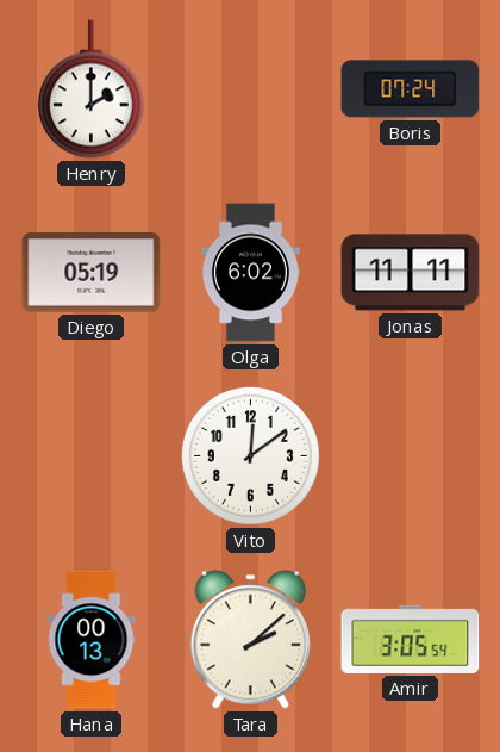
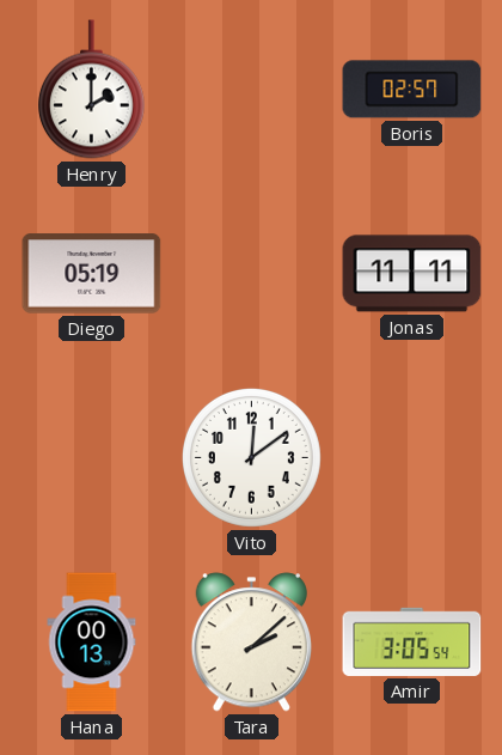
Boris: 07:24 -> 02:57
Olga: 6:02 -> none
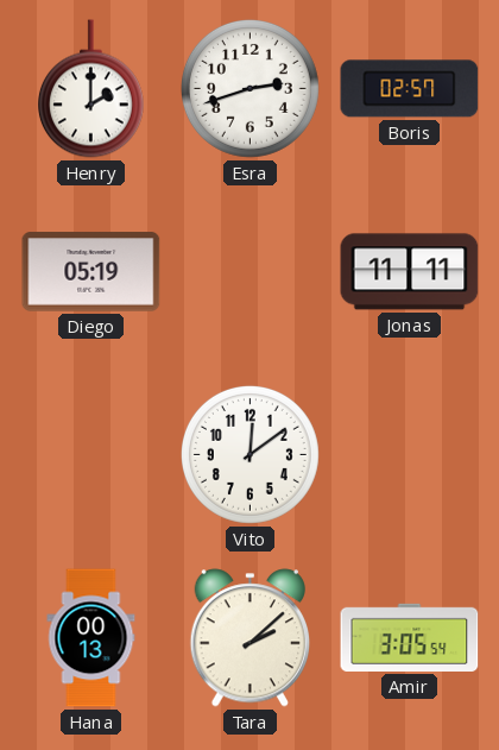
Esra: none -> 2:42
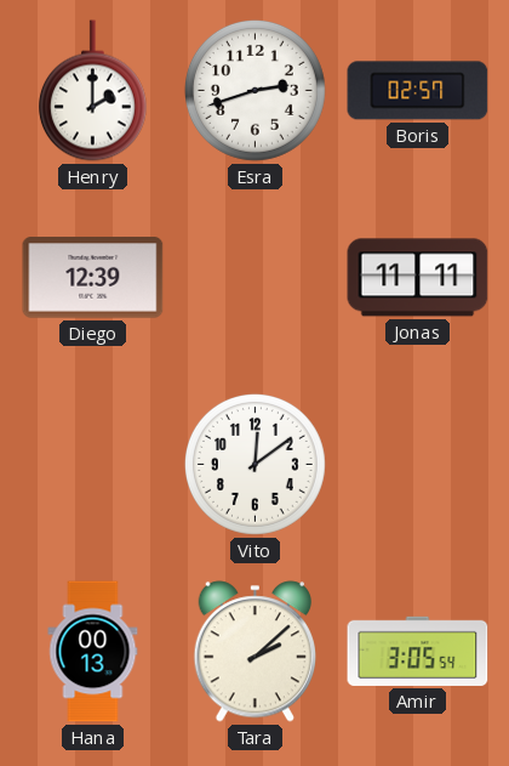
Diego: 05:19 -> 12:39
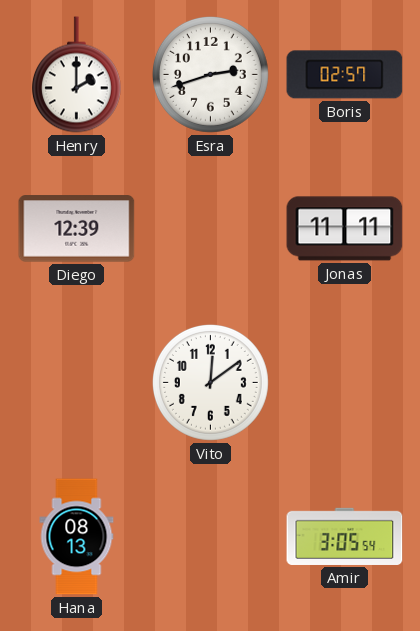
Hana: 00:13 -> 08:13
Tara: 2:08 -> none
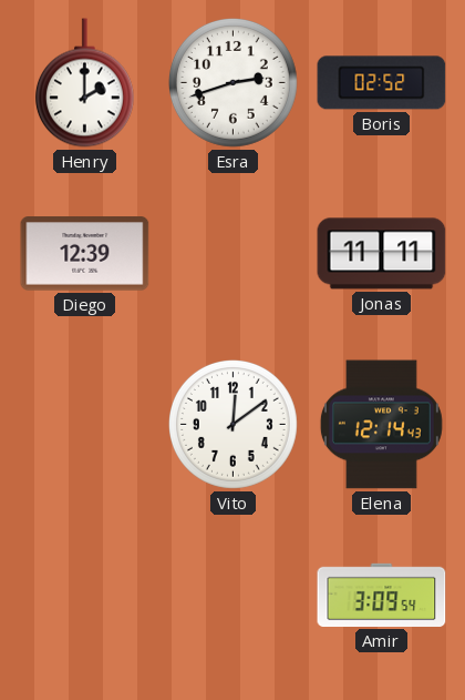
Boris: 02:57 -> 02:52
Elena: none -> 12:14
Hana: 08:13 -> none
Amir: 3:05 -> 3:09
